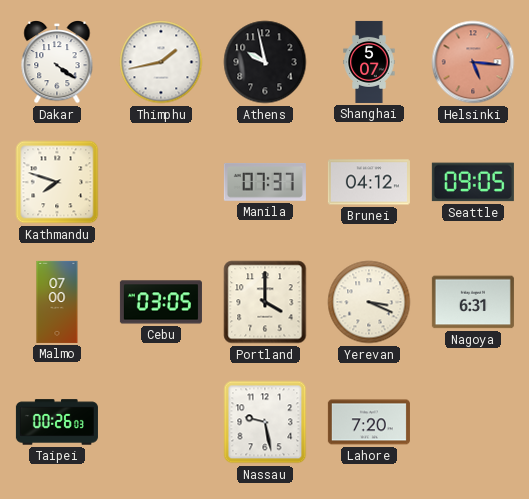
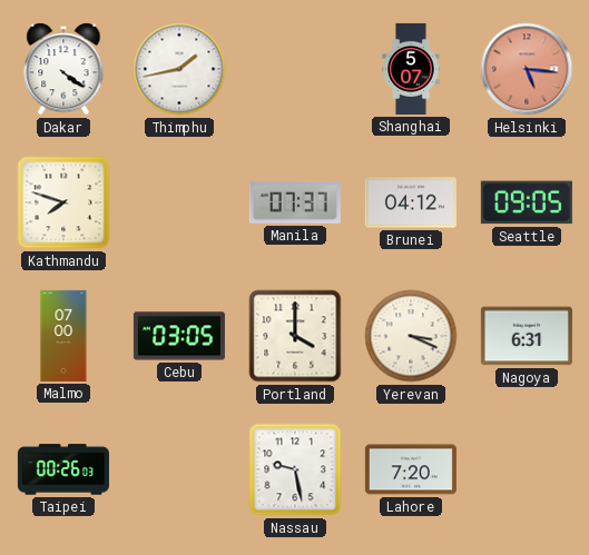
Athens: 9:58 -> none
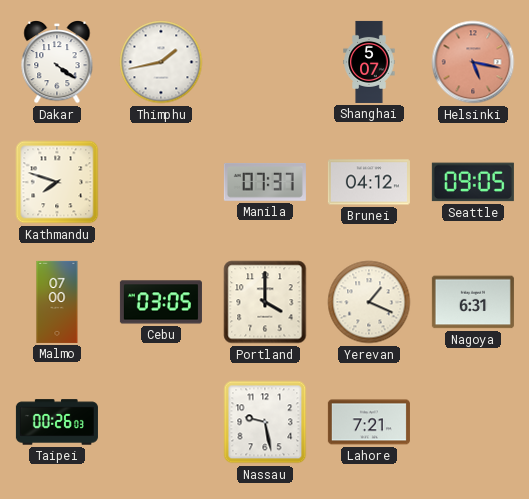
Helsinki: 5:16 -> 5:17
Yerevan: 3:19 -> 1:19
Lahore: 7:20 -> 7:21
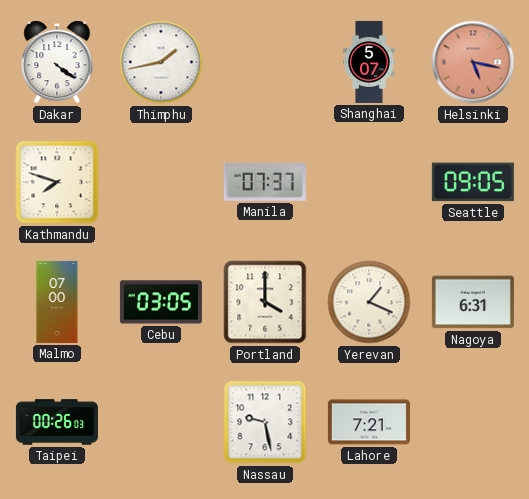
Brunei: 04:12 -> none
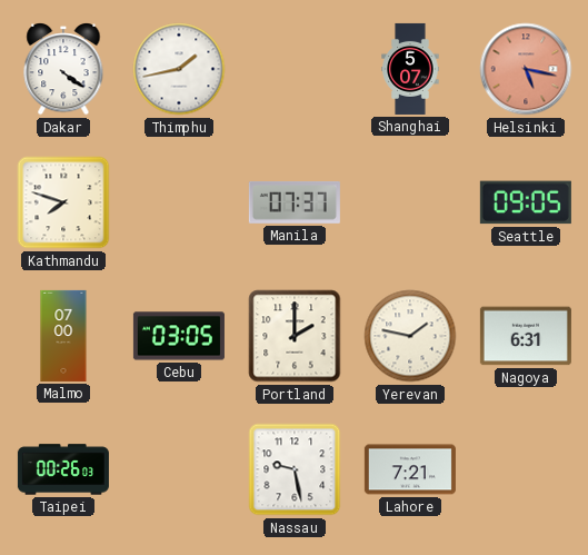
Portland: 4:00 -> 2:00
Yerevan: 1:19 -> 1:47
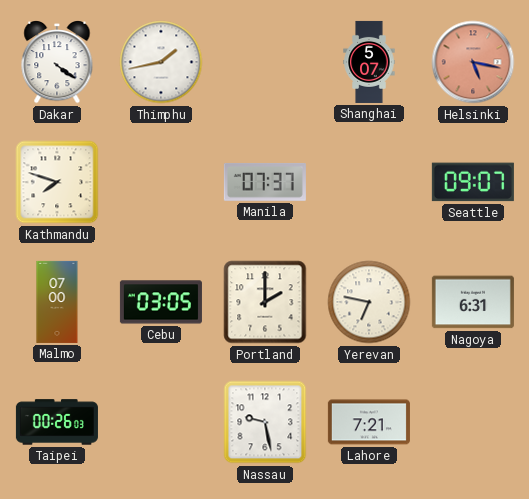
Seattle: 09:05 -> 09:07
Yerevan: 1:47 -> 6:47
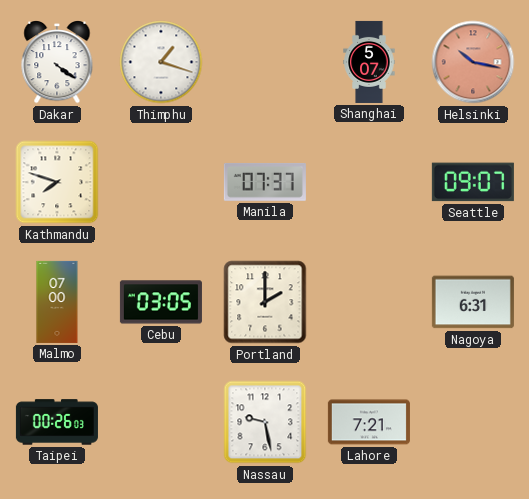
Thimphu: 1:43 -> 1:18
Helsinki: 5:17 -> 10:17
Yerevan: 6:47 -> none
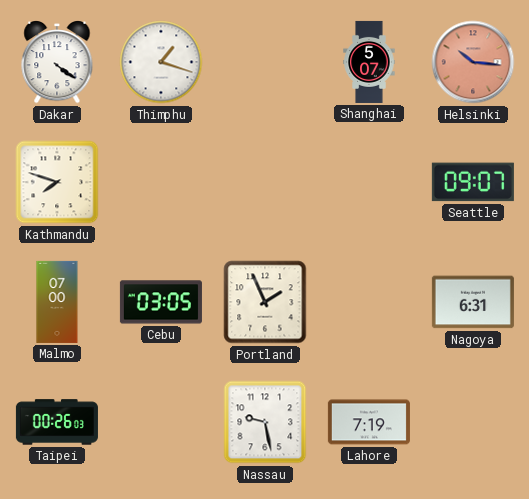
Helsinki: 10:17 -> 10:16
Manila: 07:37 -> none
Portland: 2:00 -> 1:56
Lahore: 7:21 -> 7:19
